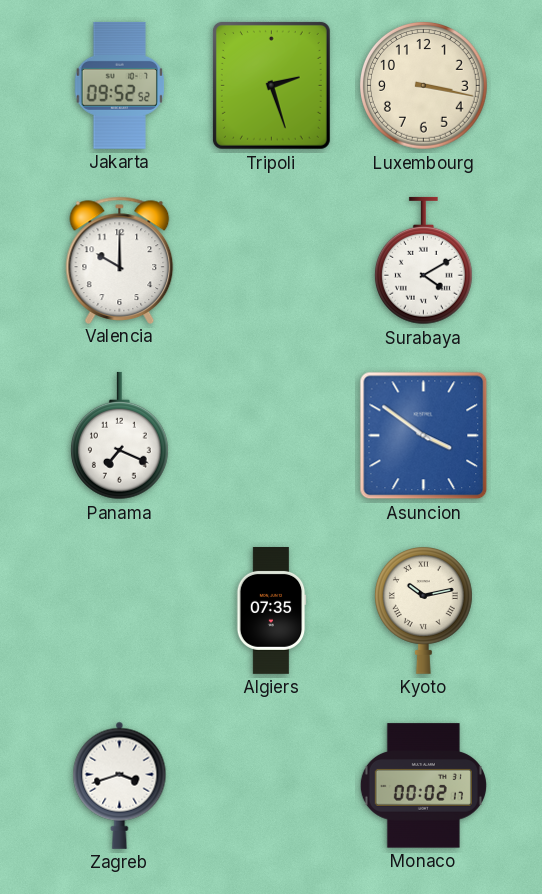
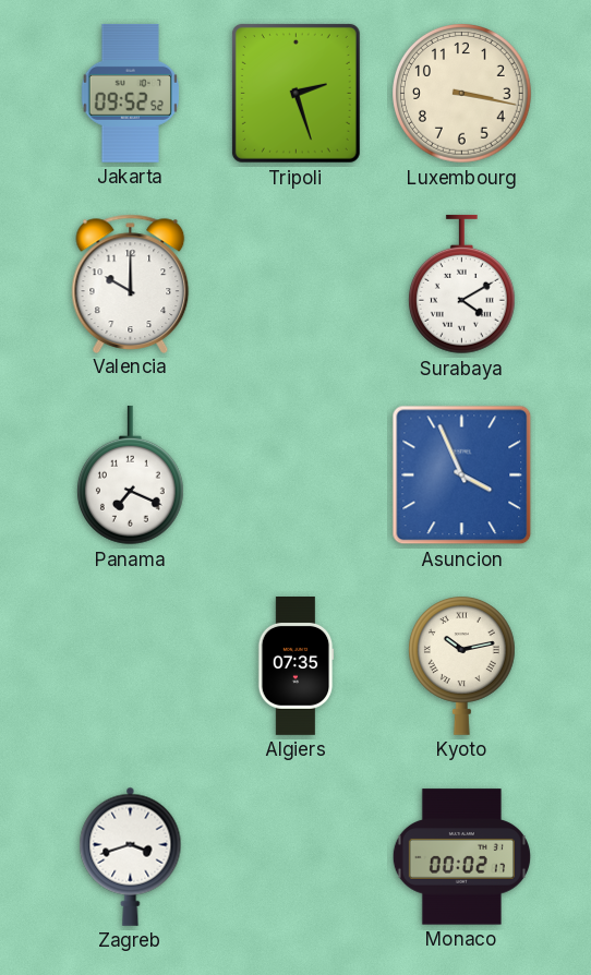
Asuncion: 3:51 -> 3:56
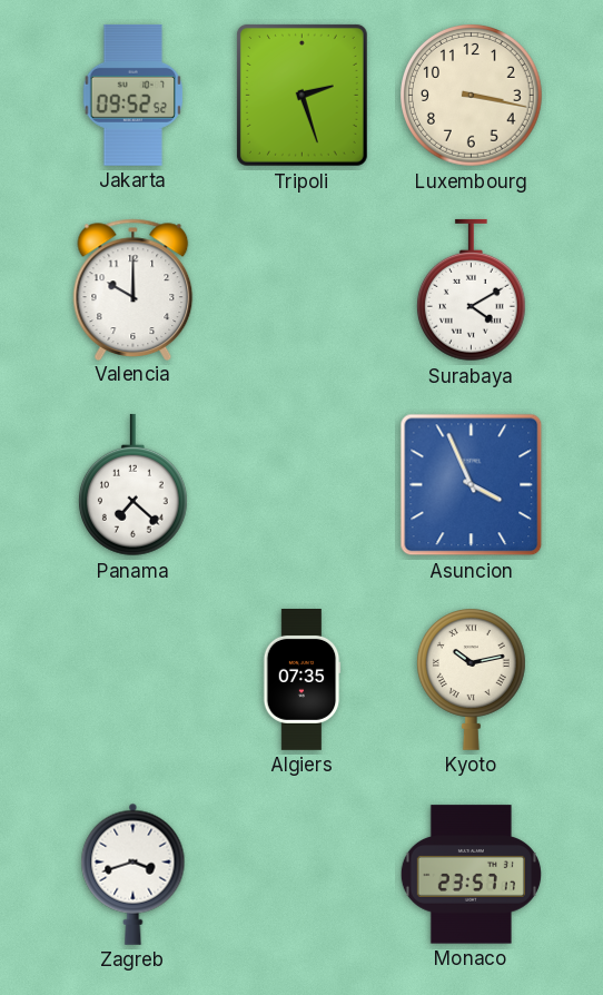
Panama: 7:19 -> 7:22
Monaco: 00:02 -> 23:57
